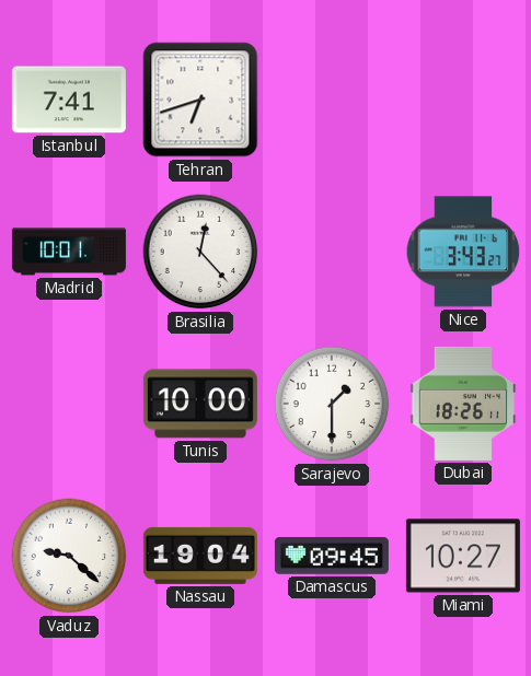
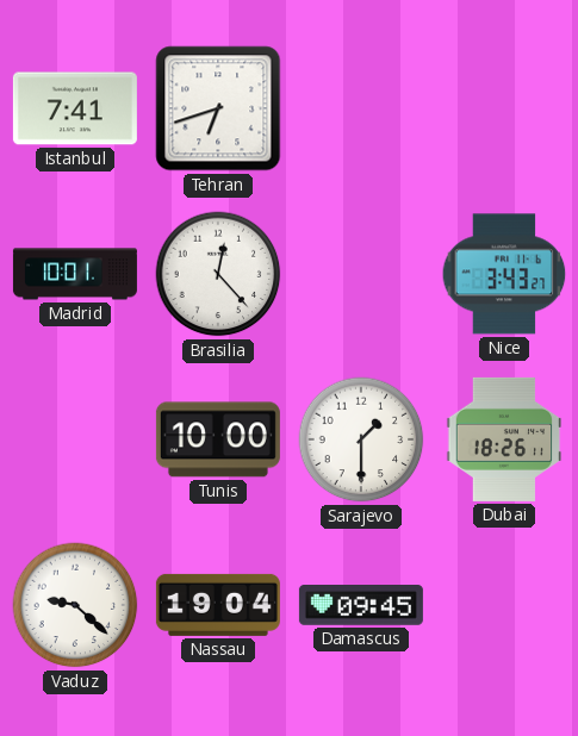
Miami: 10:27 -> none
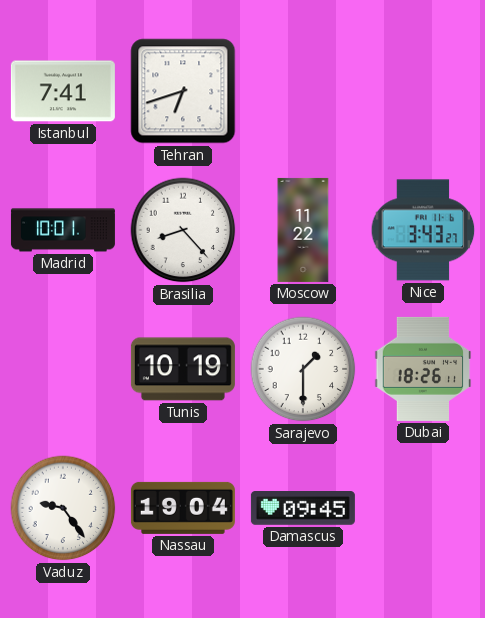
Brasilia: 12:23 -> 8:23
Moscow: none -> 11:22
Tunis: 10:00 -> 10:19
Vaduz: 9:22 -> 9:24
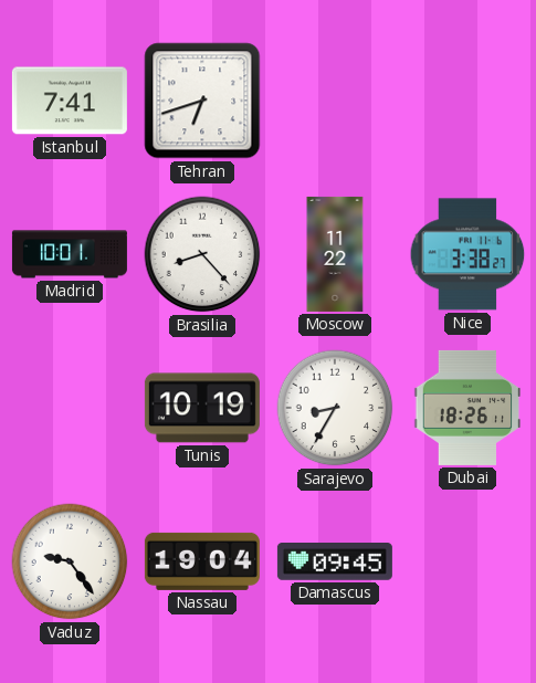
Nice: 3:43 -> 3:38
Sarajevo: 1:30 -> 8:35
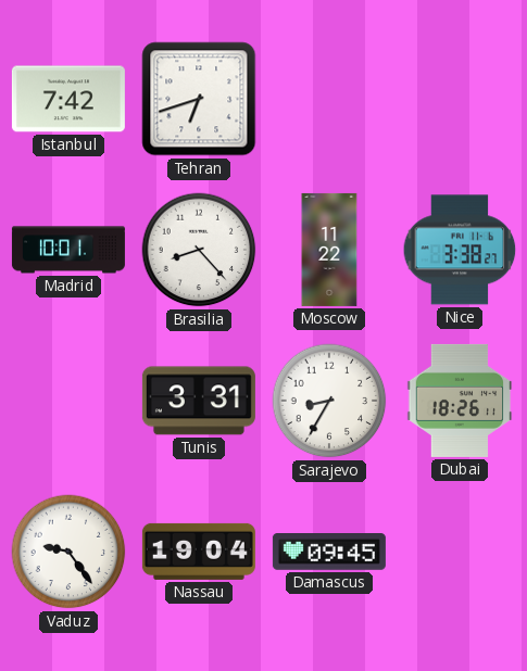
Istanbul: 7:41 -> 7:42
Tunis: 10:19 -> 3:31
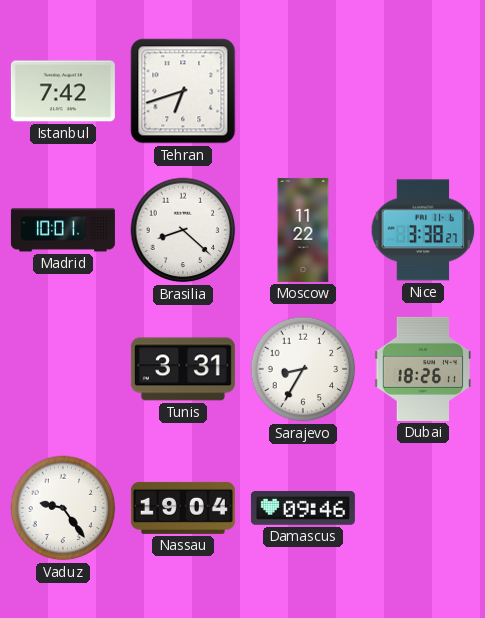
Brasilia: 8:23 -> 8:22
Damascus: 09:45 -> 09:46
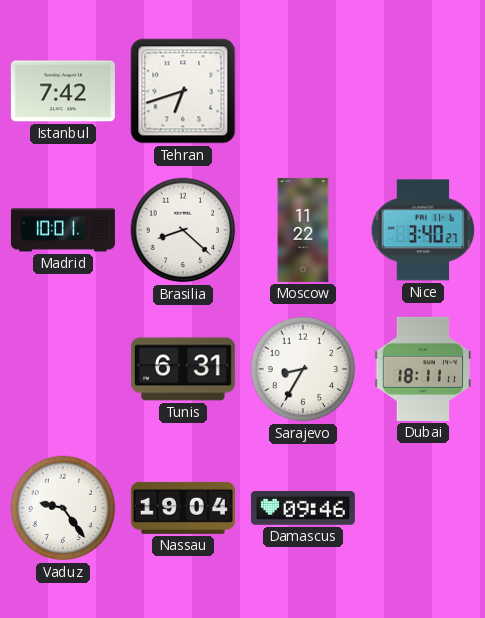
Nice: 3:38 -> 3:40
Tunis: 3:31 -> 6:31
Dubai: 18:26 -> 18:11
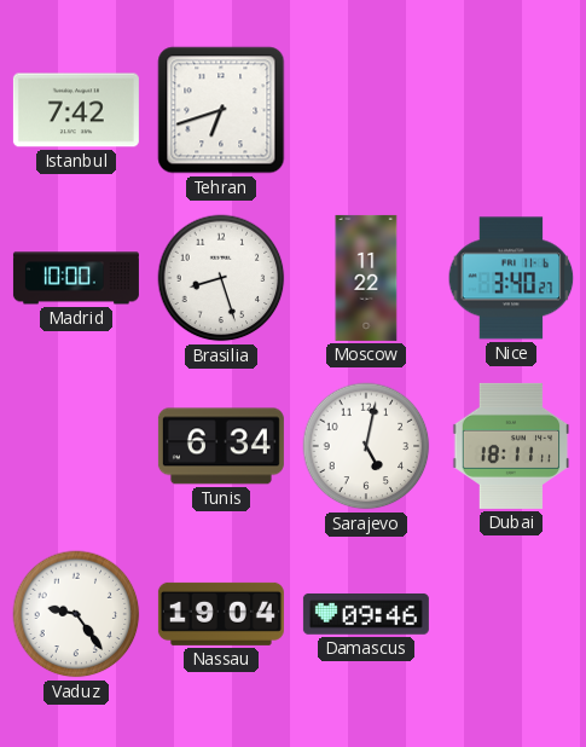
Madrid: 10:01 -> 10:00
Brasilia: 8:22 -> 8:27
Tunis: 6:31 -> 6:34
Sarajevo: 8:35 -> 5:02
